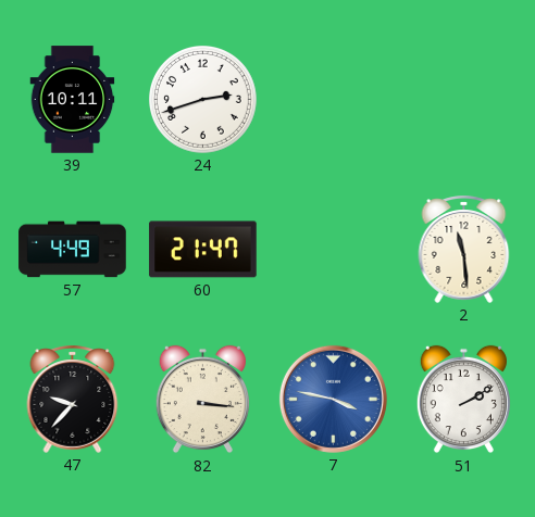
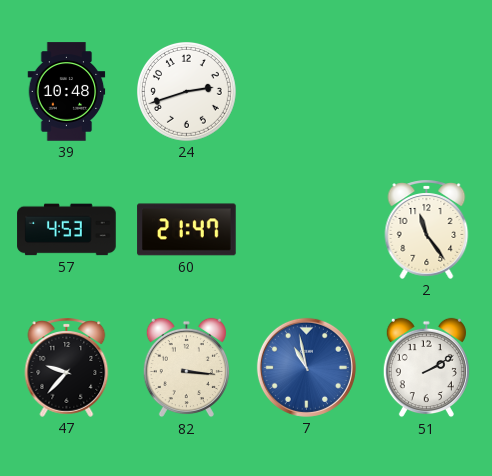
39: 10:11 -> 10:48
57: 4:49 -> 4:53
2: 11:29 -> 11:24
7: 3:47 -> 10:58
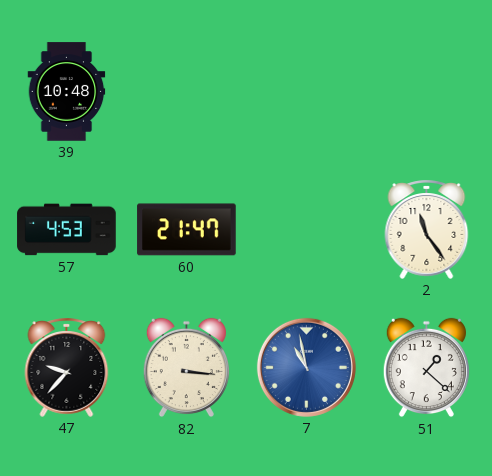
24: 2:42 -> none
51: 2:10 -> 1:22
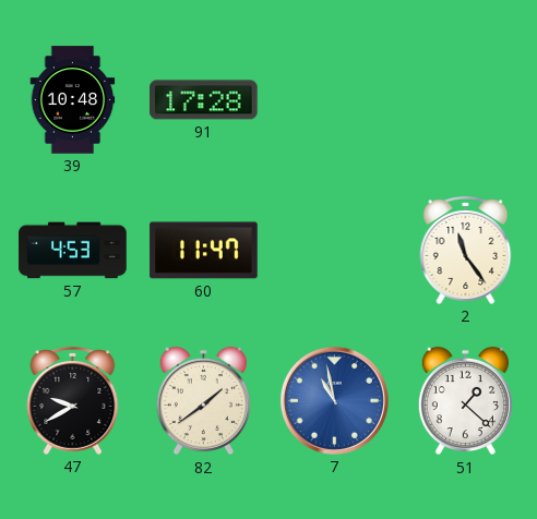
91: none -> 17:28
60: 21:47 -> 11:47
47: 9:37 -> 9:40
82: 3:16 -> 1:39
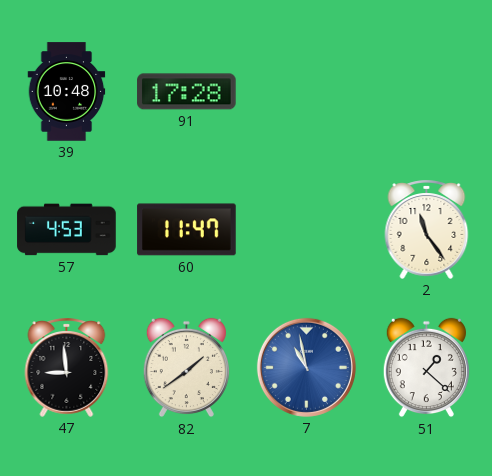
47: 9:40 -> 8:59
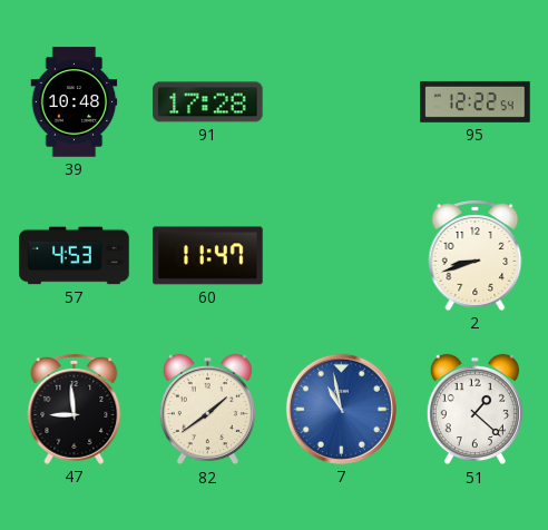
95: none -> 12:22
2: 11:24 -> 8:42
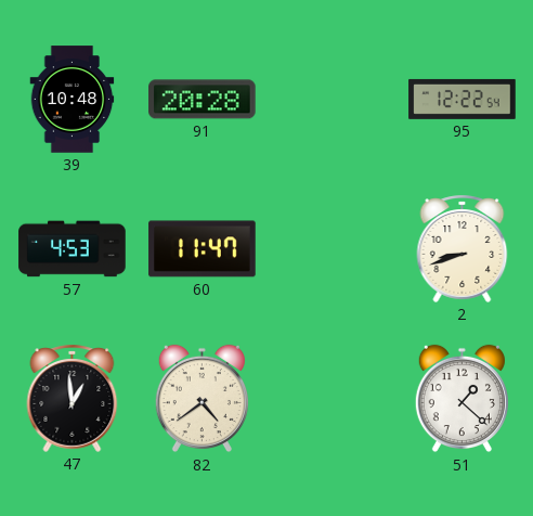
91: 17:28 -> 20:28
47: 8:59 -> 12:59
82: 1:39 -> 4:39
7: 10:58 -> none
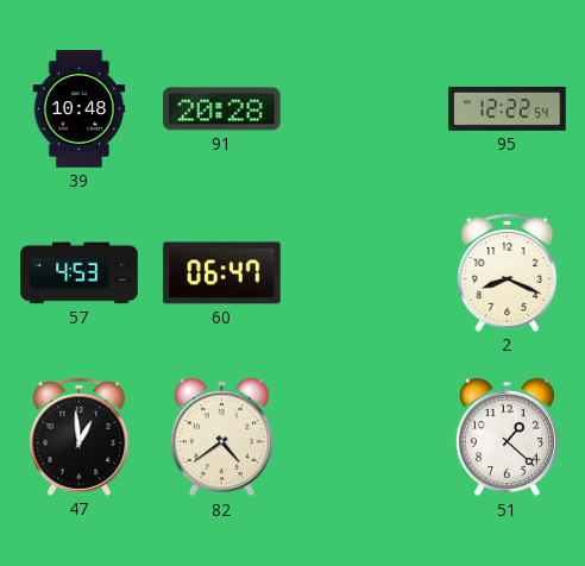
60: 11:47 -> 06:47
2: 8:42 -> 8:19
